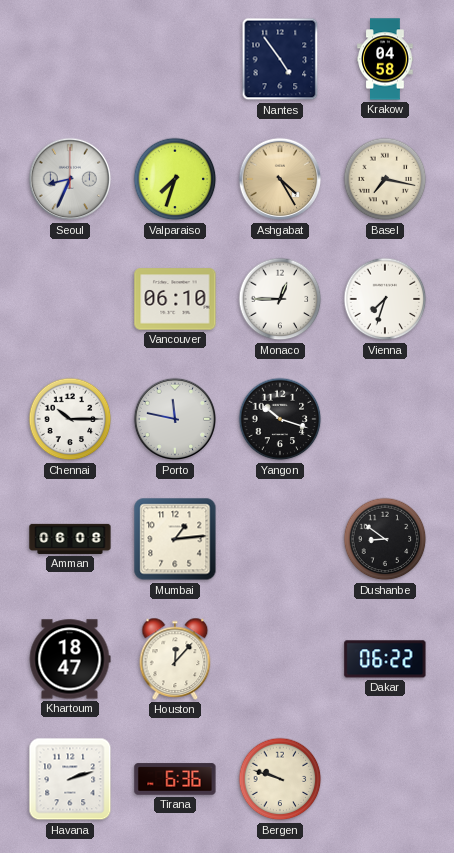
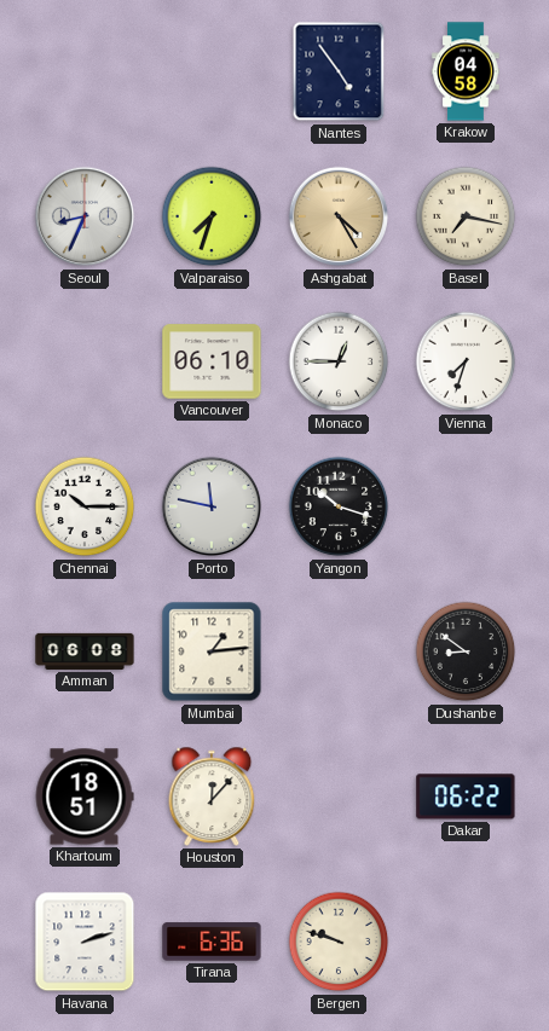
Khartoum: 18:47 -> 18:51
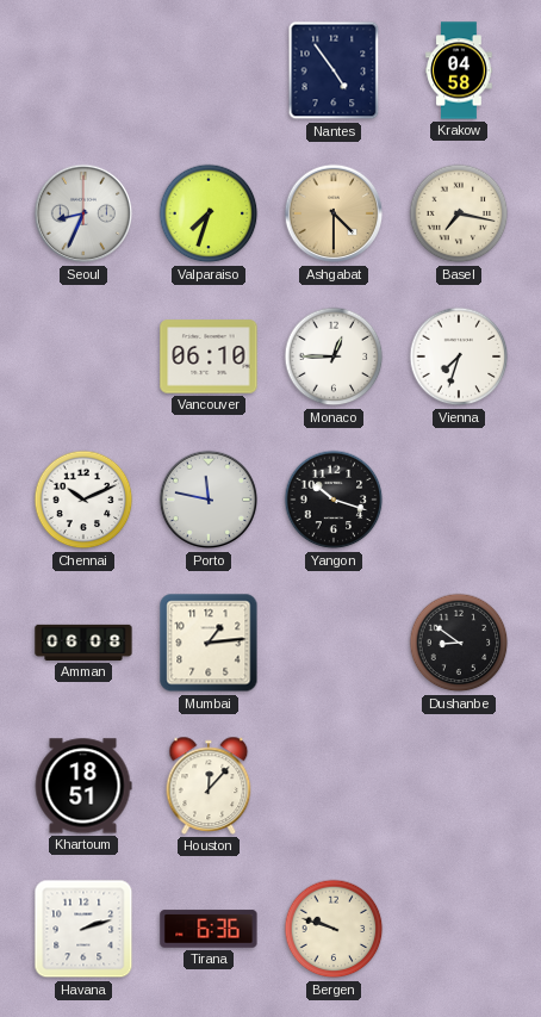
Ashgabat: 4:25 -> 4:30
Chennai: 10:15 -> 10:11
Dakar: 06:22 -> none
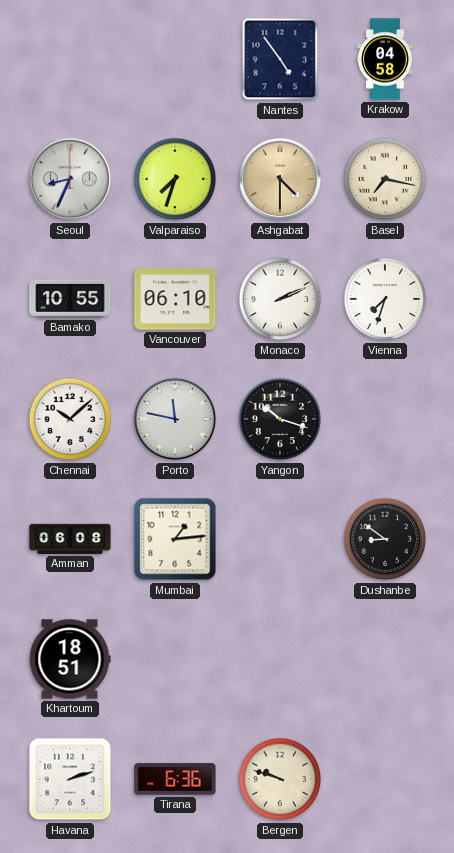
Bamako: none -> 10:55
Monaco: 12:45 -> 2:11
Chennai: 10:11 -> 10:08
Houston: 12:07 -> none
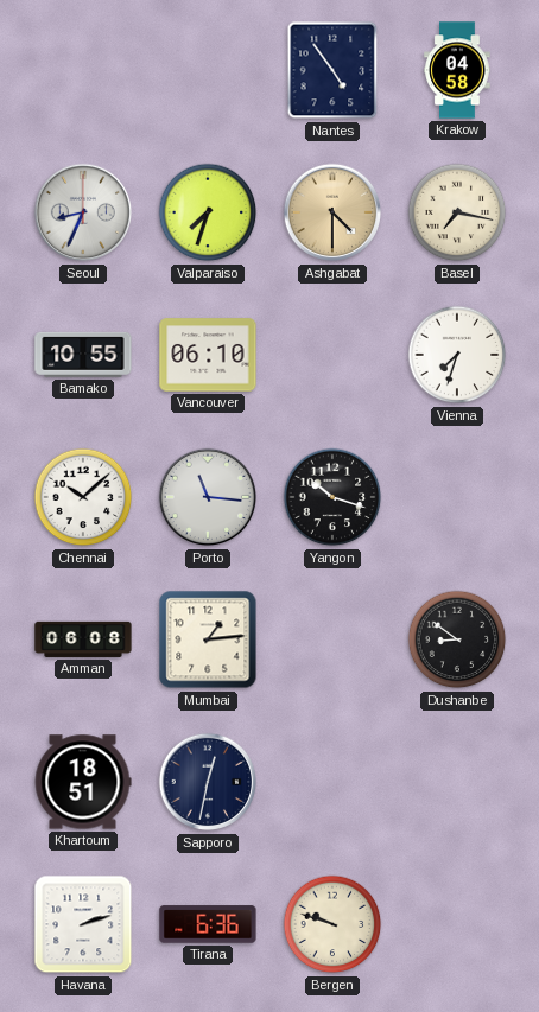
Monaco: 2:11 -> none
Porto: 11:47 -> 11:16
Sapporo: none -> 12:32
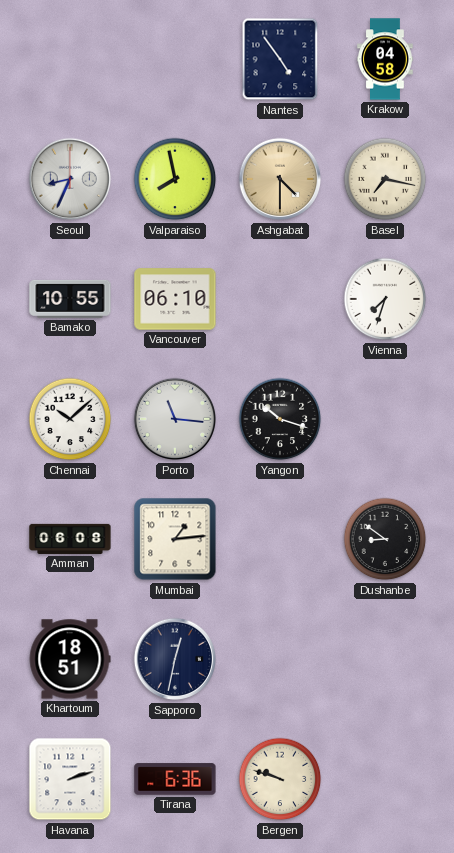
Valparaiso: 7:33 -> 7:58
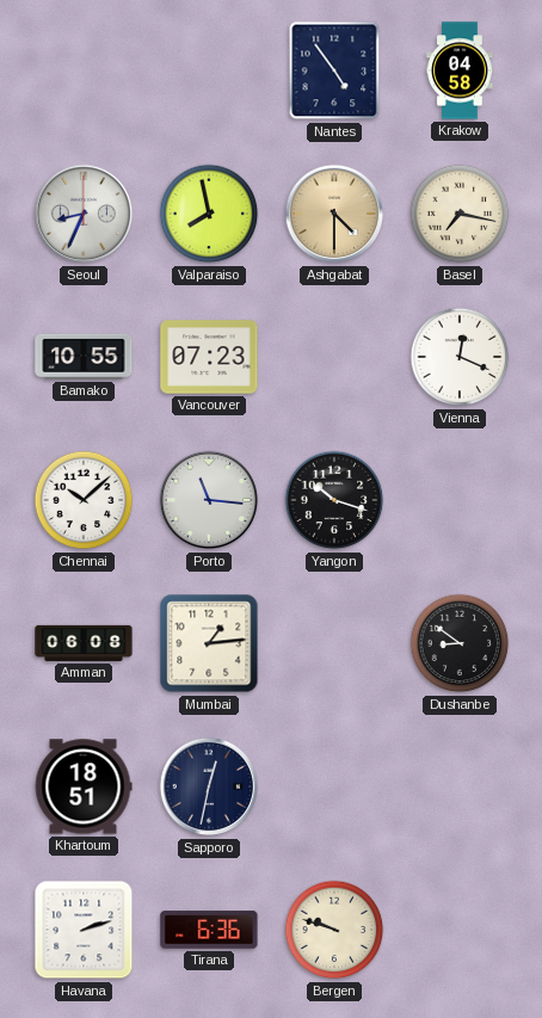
Vancouver: 06:10 -> 07:23
Vienna: 7:33 -> 12:19
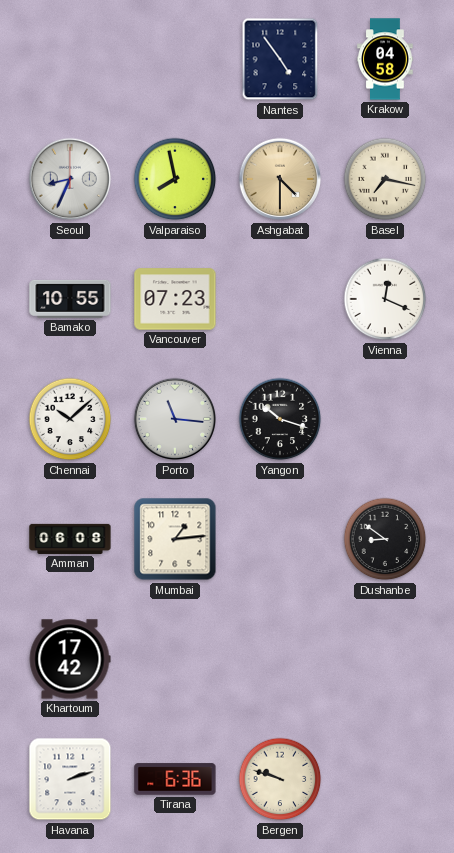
Khartoum: 18:51 -> 17:42
Sapporo: 12:32 -> none
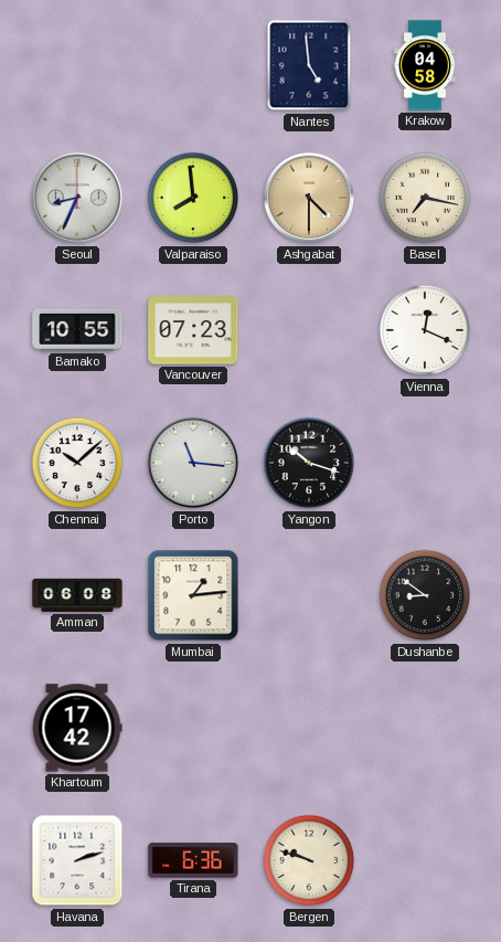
Nantes: 4:54 -> 4:59
Valparaiso: 7:58 -> 7:59
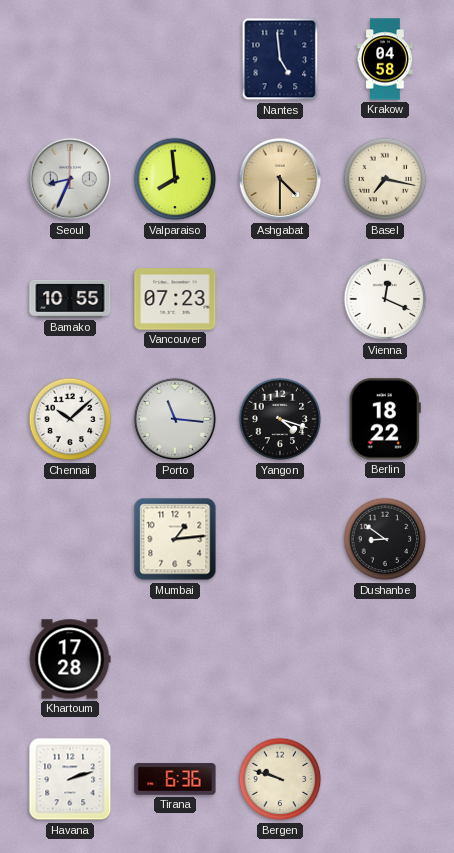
Yangon: 10:18 -> 4:18
Berlin: none -> 18:22
Amman: 06:08 -> none
Khartoum: 17:42 -> 17:28
